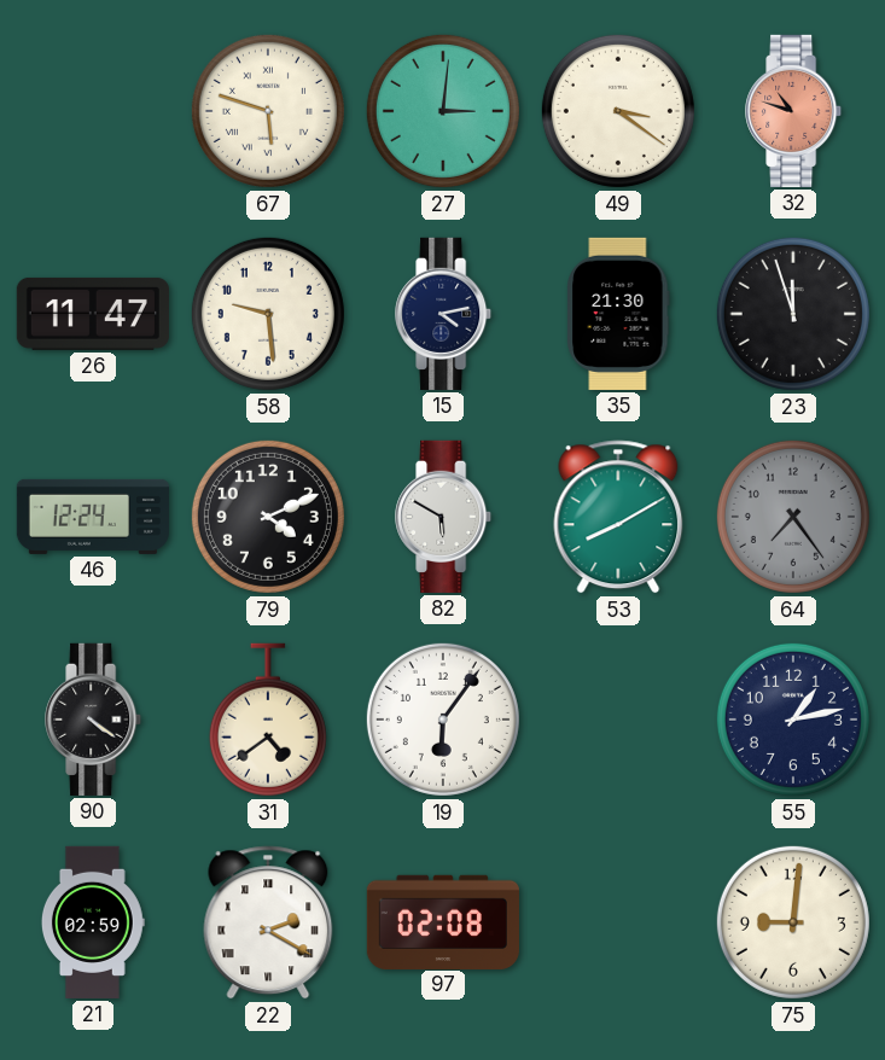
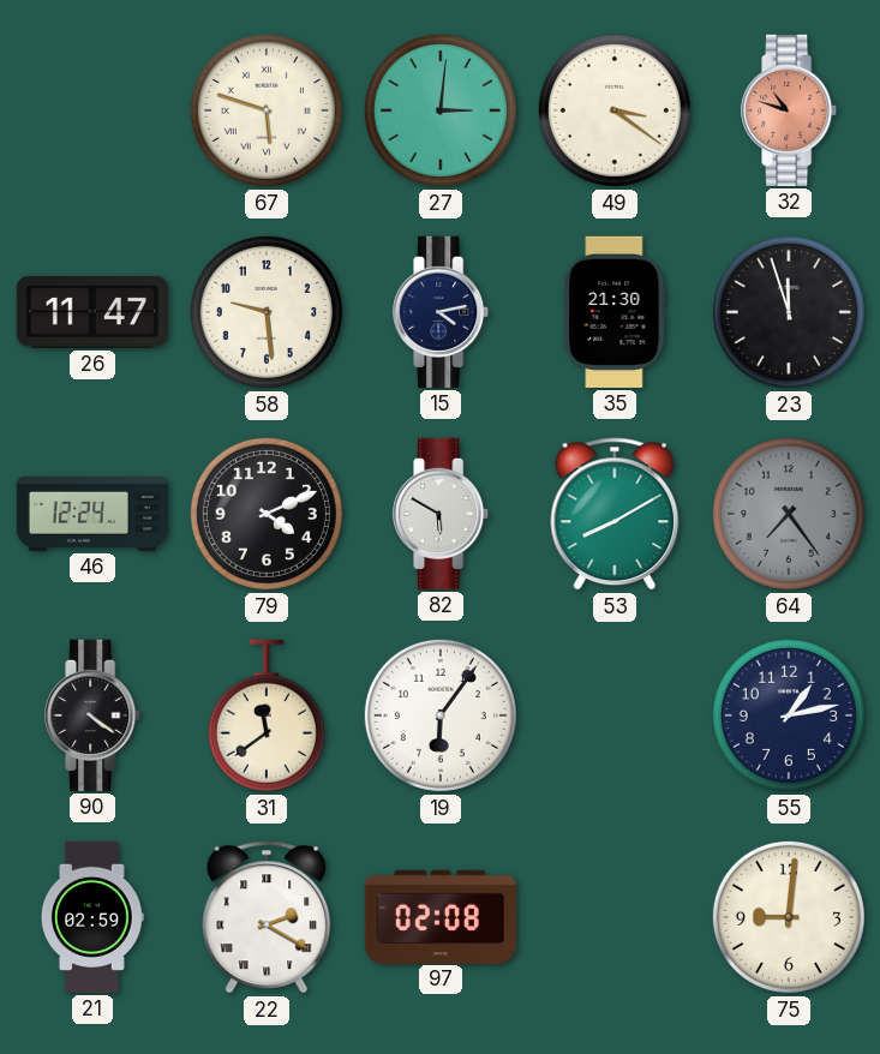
31: 4:39 -> 11:39
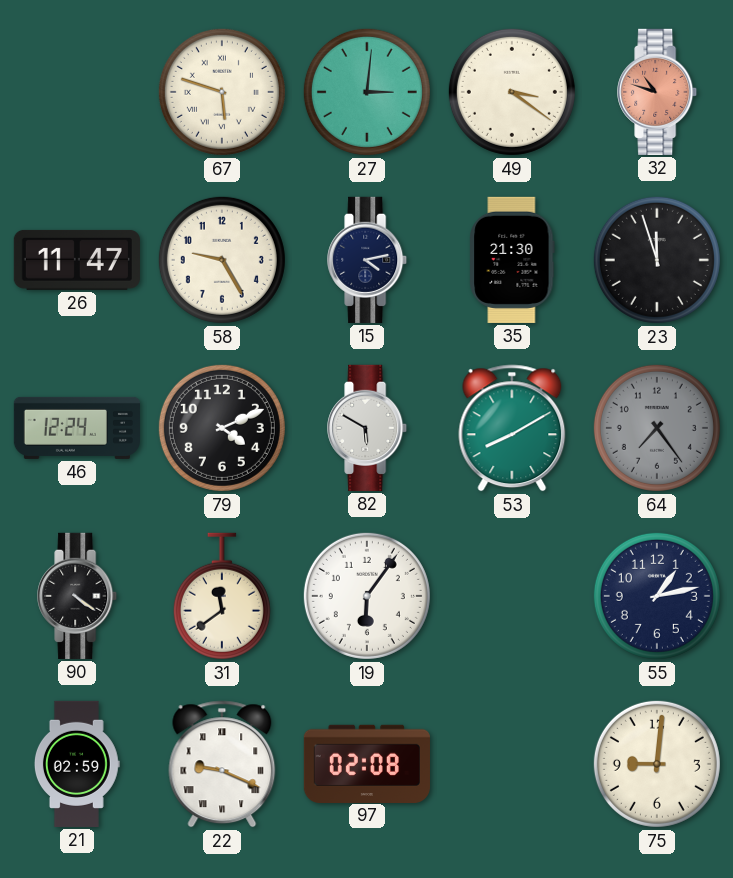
58: 9:29 -> 9:25
22: 2:20 -> 9:19
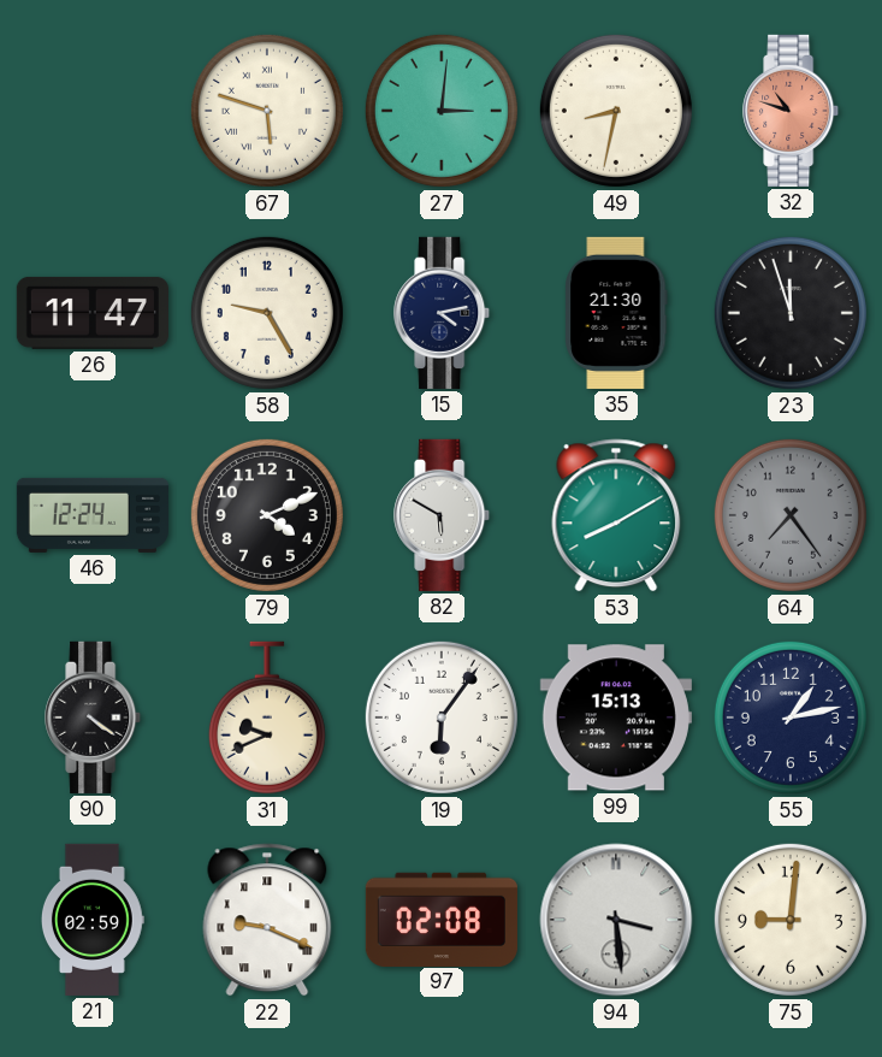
49: 3:21 -> 8:32
31: 11:39 -> 9:41
99: none -> 15:13
94: none -> 3:29
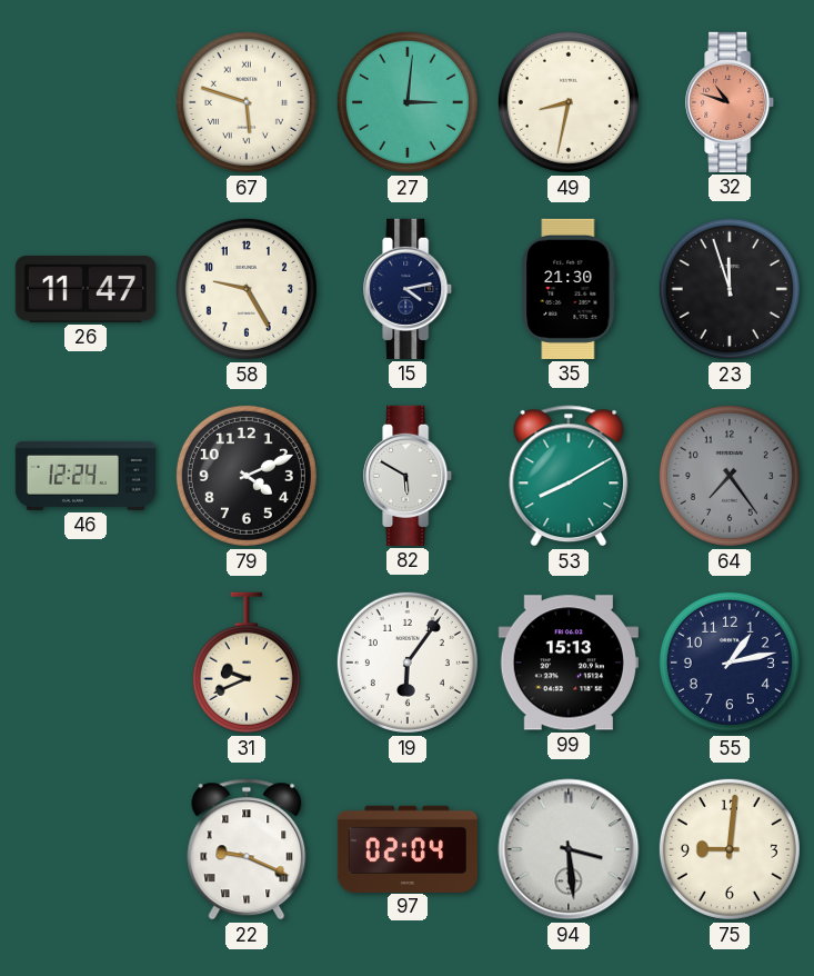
90: 4:21 -> none
21: 02:59 -> none
97: 02:08 -> 02:04
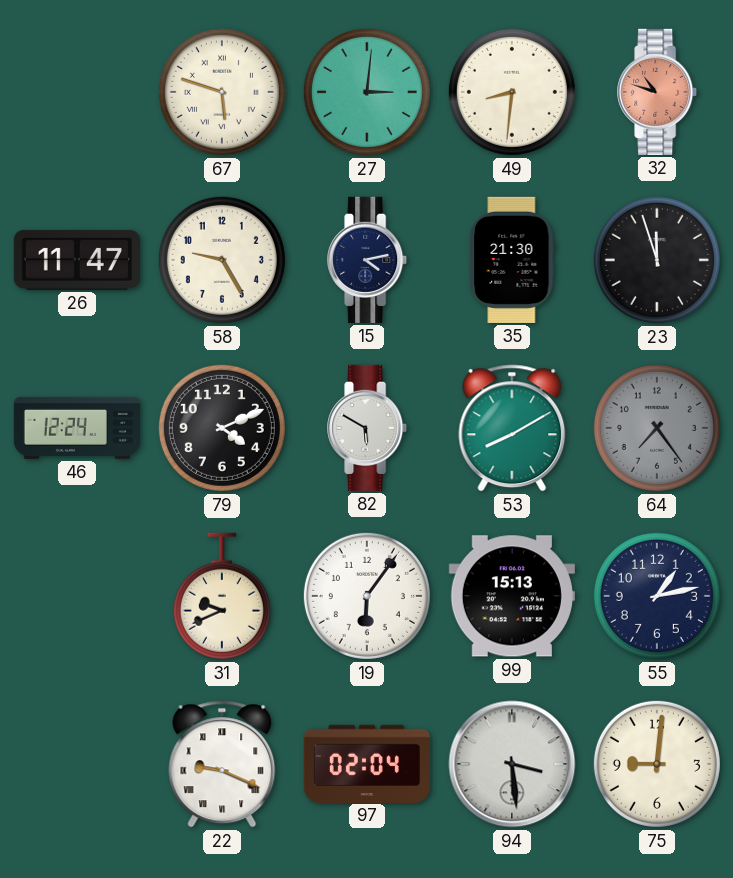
49: 8:32 -> 8:31
